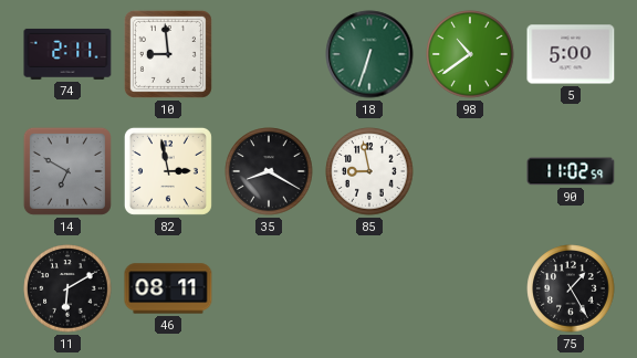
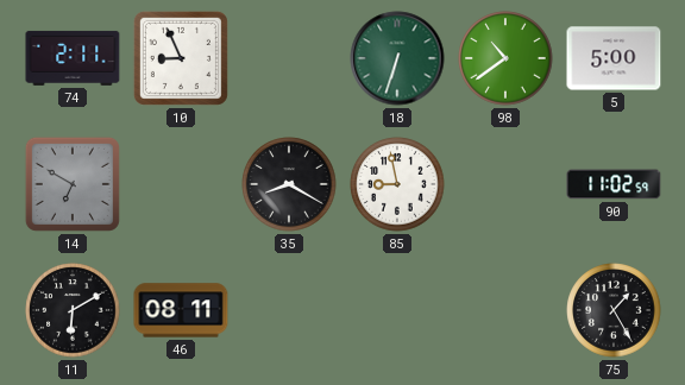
10: 8:59 -> 8:56
82: 2:58 -> none
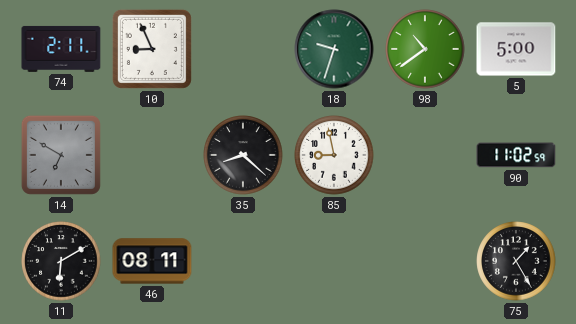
18: 6:33 -> 9:33
35: 8:20 -> 8:22
